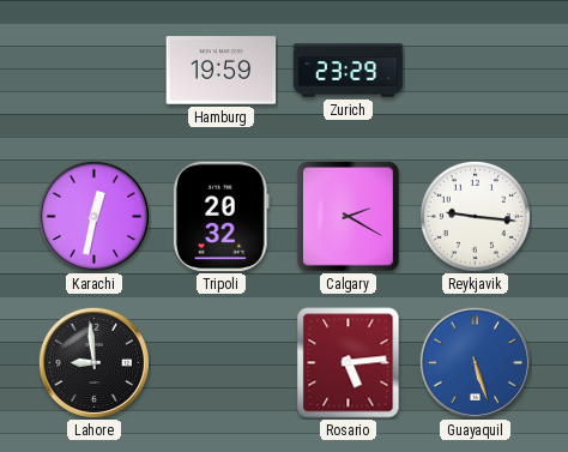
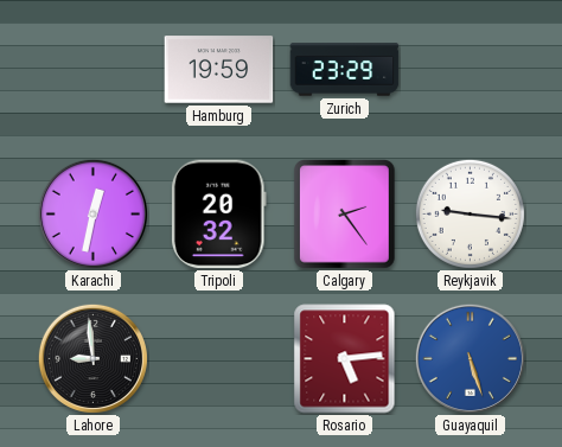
Calgary: 2:20 -> 2:24
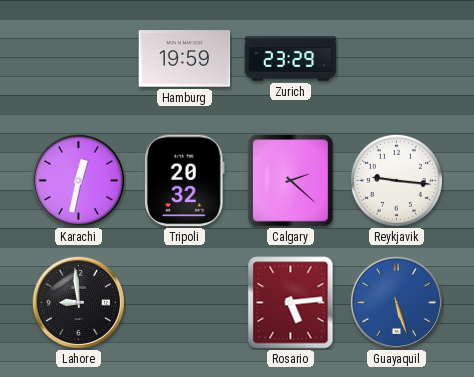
Calgary: 2:24 -> 2:22
